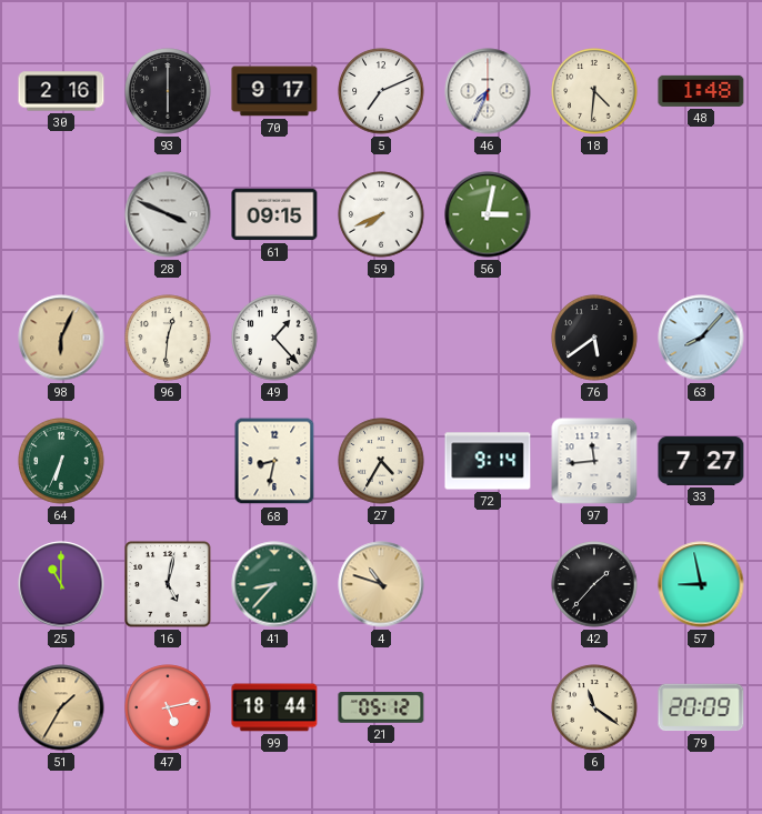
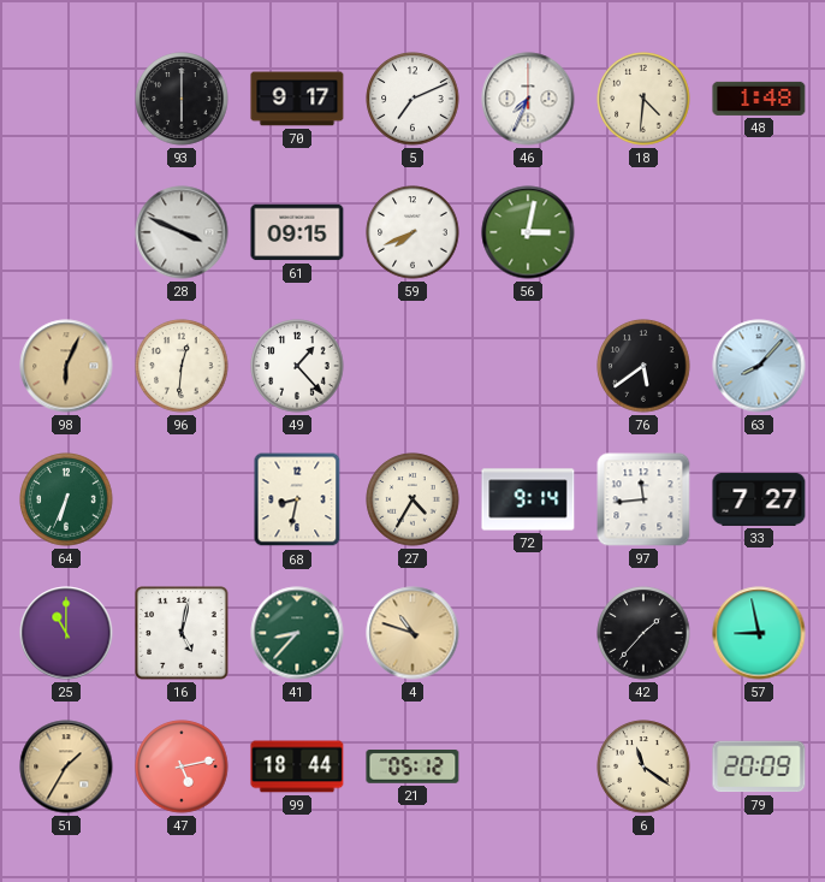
30: 2:16 -> none
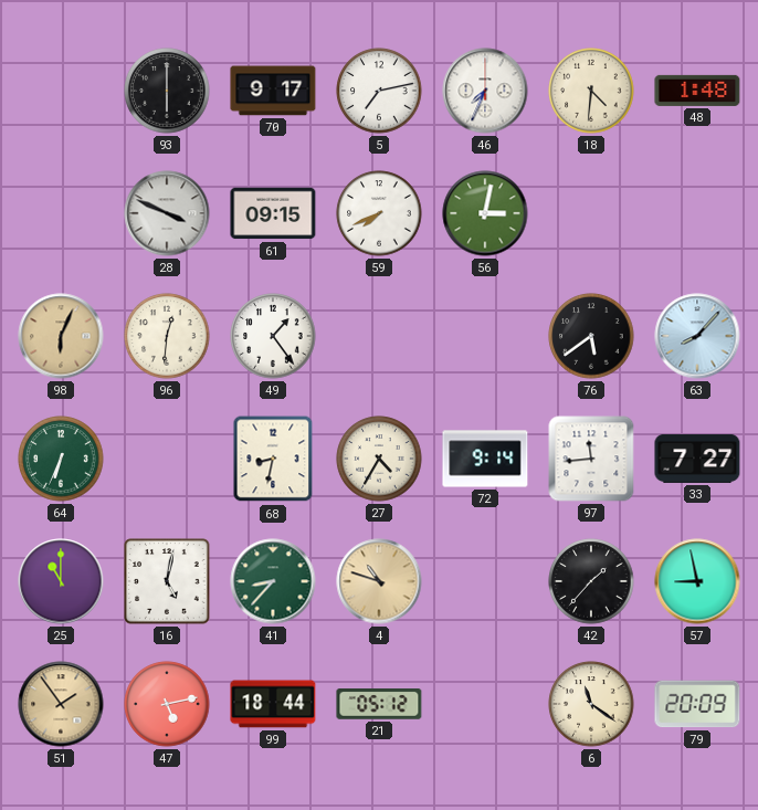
5: 7:11 -> 7:13
49: 1:23 -> 1:24
51: 1:35 -> 1:54
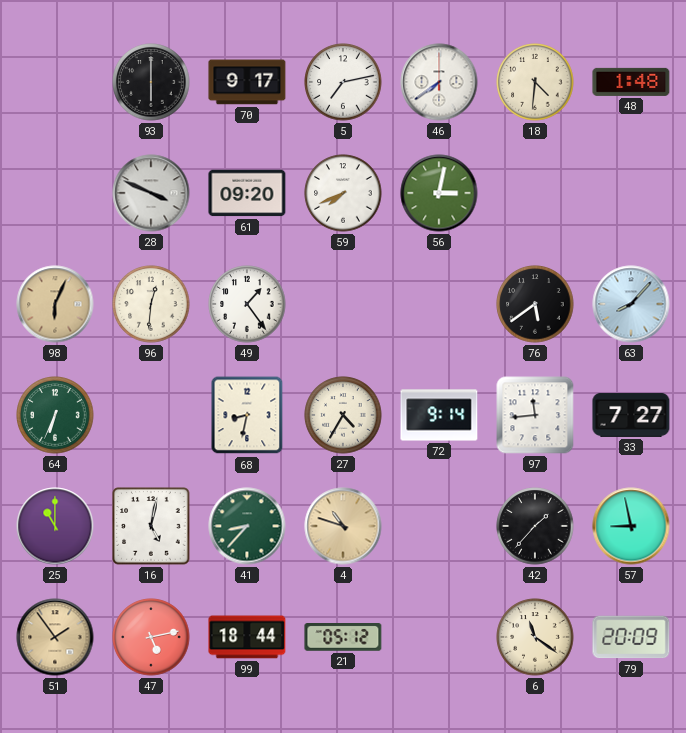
46: 7:34 -> 7:39
61: 09:15 -> 09:20
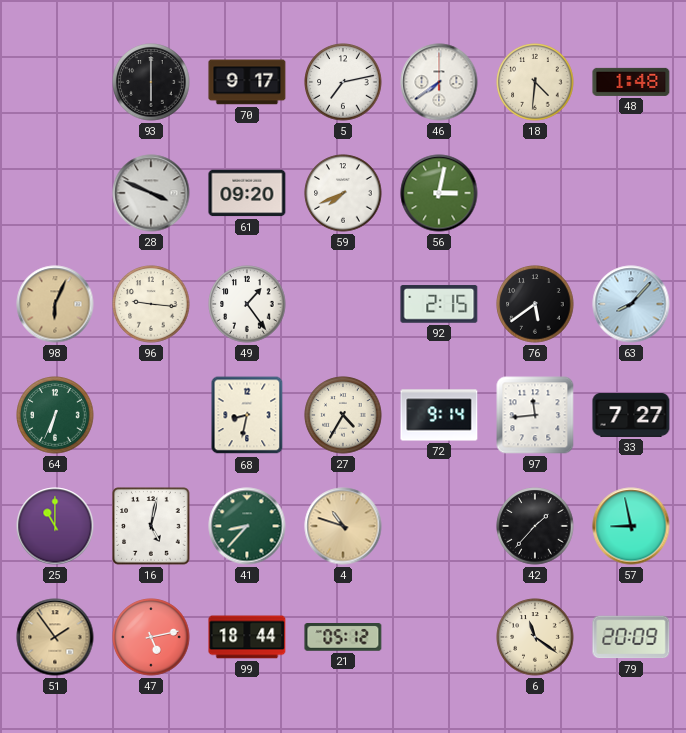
96: 12:31 -> 9:16
92: none -> 2:15
